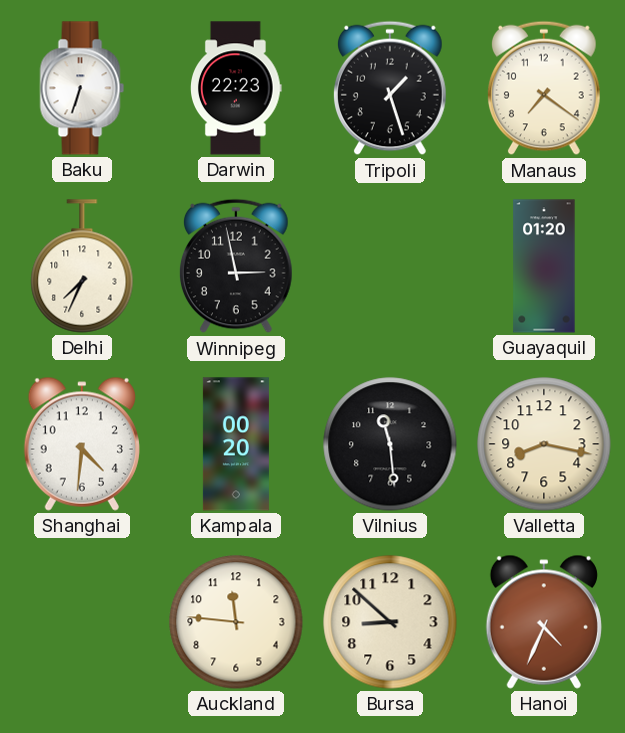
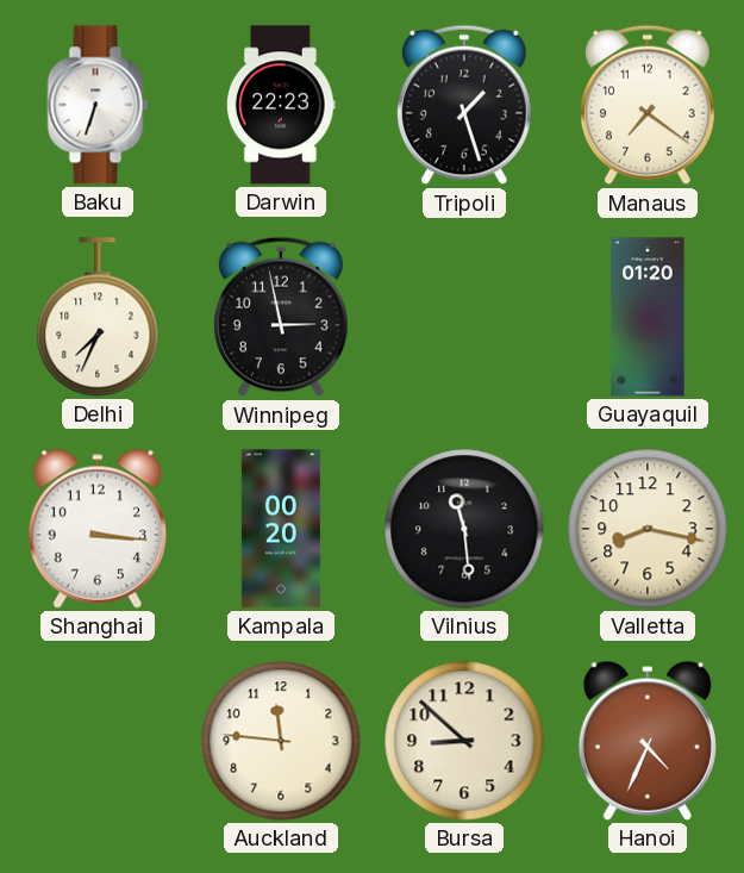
Shanghai: 4:31 -> 3:16
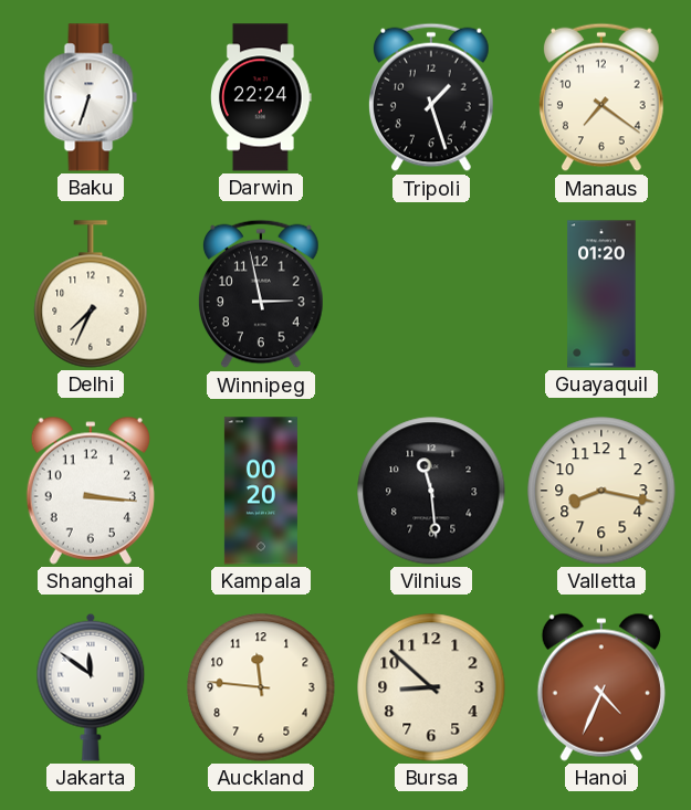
Darwin: 22:23 -> 22:24
Jakarta: none -> 11:51
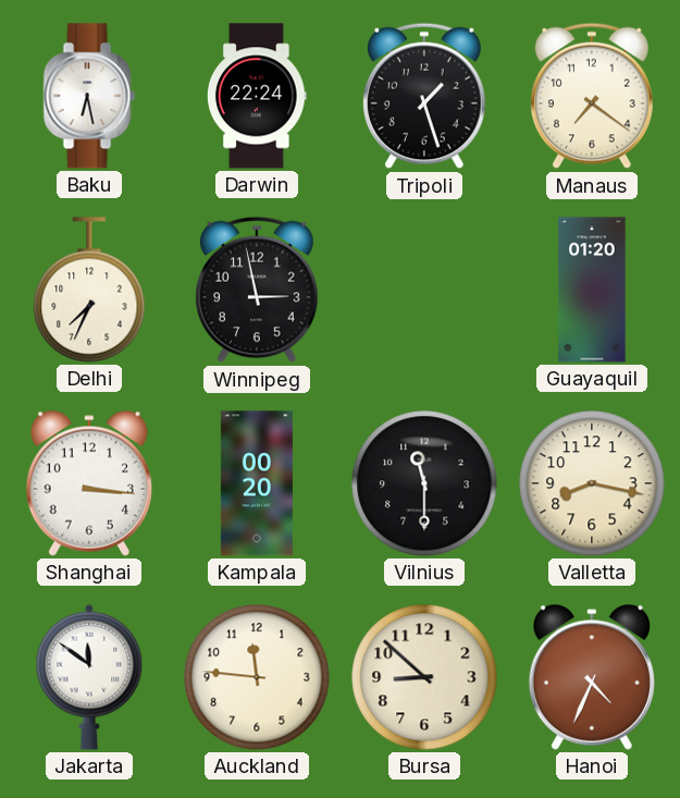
Baku: 6:33 -> 6:28
Vilnius: 11:29 -> 11:30
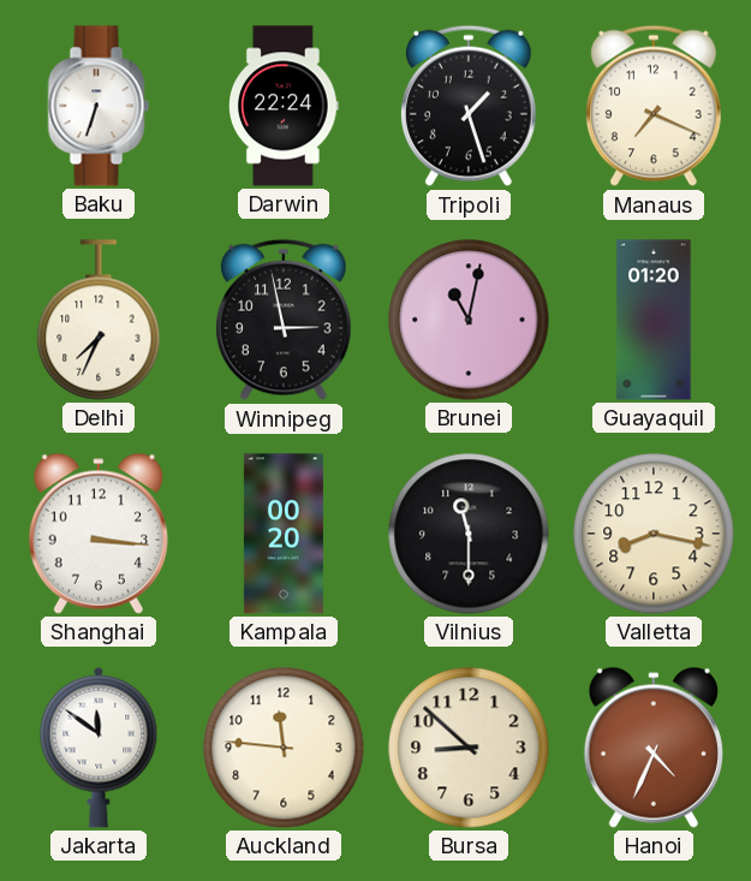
Baku: 6:28 -> 6:33
Manaus: 7:21 -> 7:19
Brunei: none -> 11:02
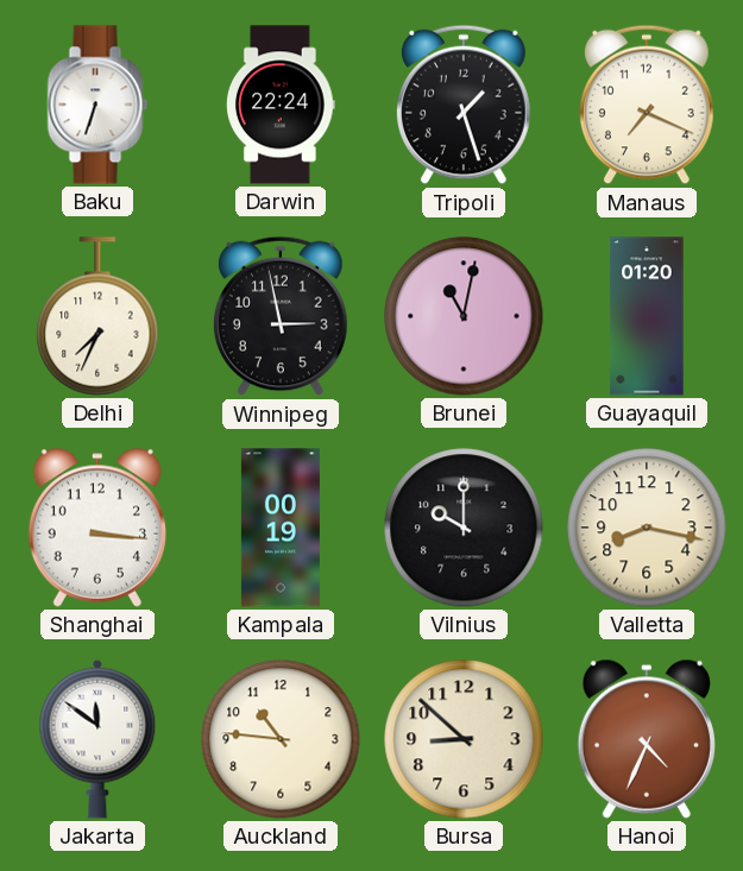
Kampala: 00:20 -> 00:19
Vilnius: 11:30 -> 10:00
Auckland: 11:46 -> 10:46
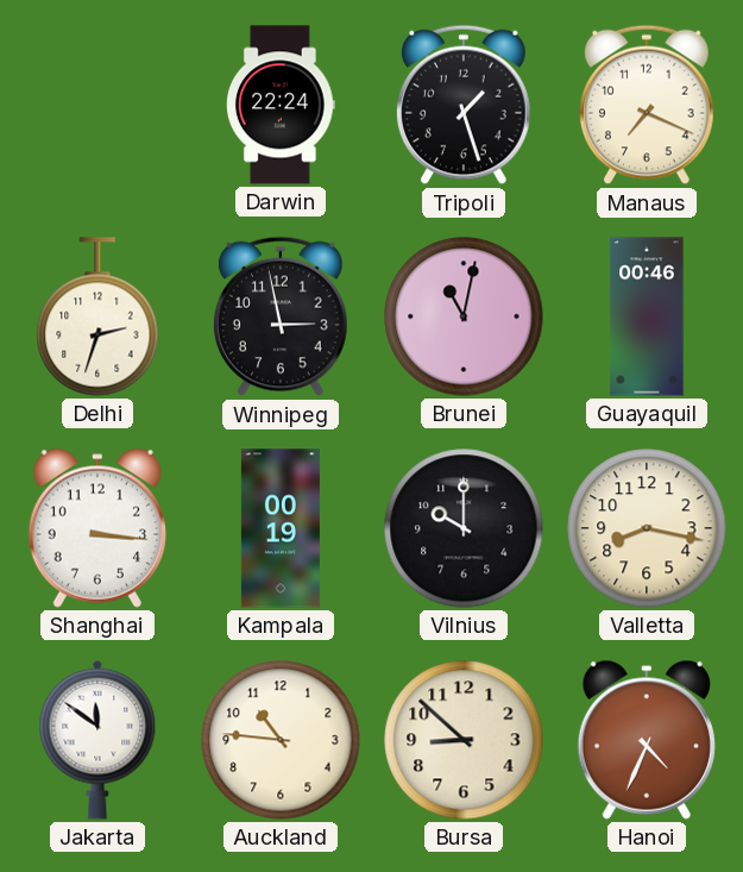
Baku: 6:33 -> none
Delhi: 7:34 -> 2:33
Guayaquil: 01:20 -> 00:46
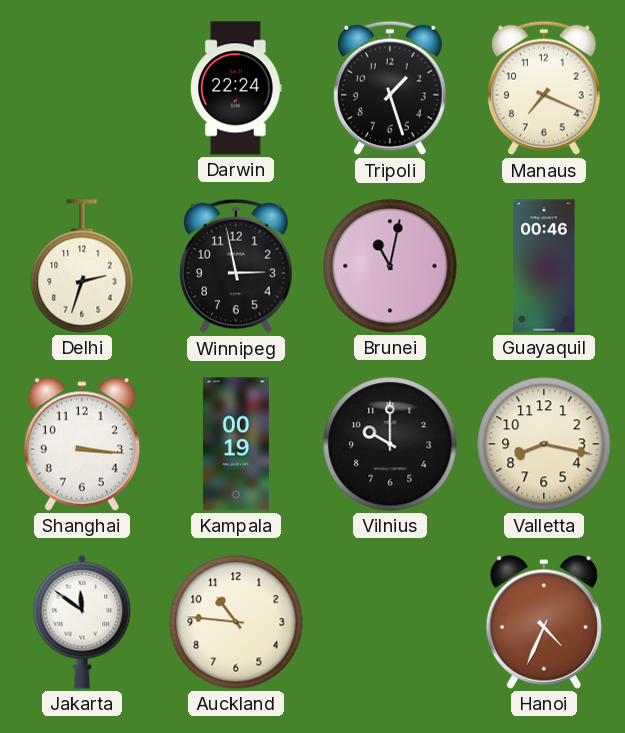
Bursa: 8:52 -> none
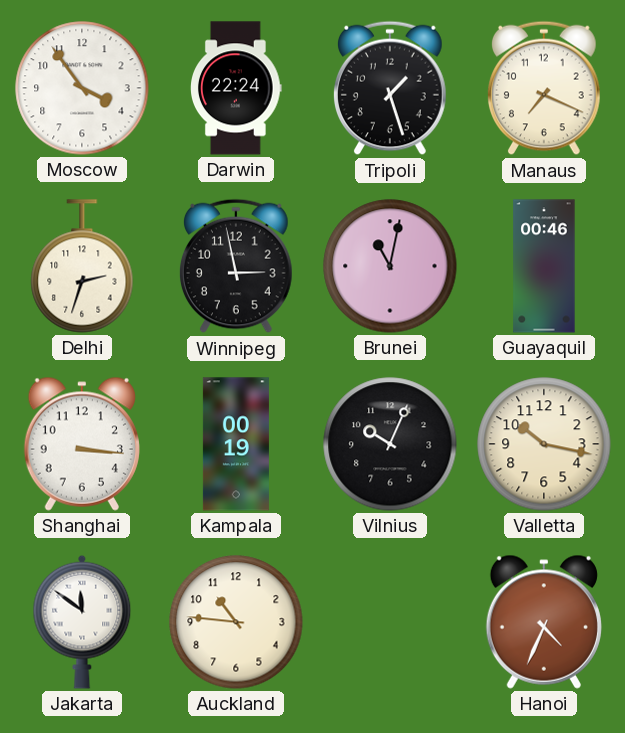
Moscow: none -> 3:54
Vilnius: 10:00 -> 10:04
Valletta: 8:17 -> 10:17
